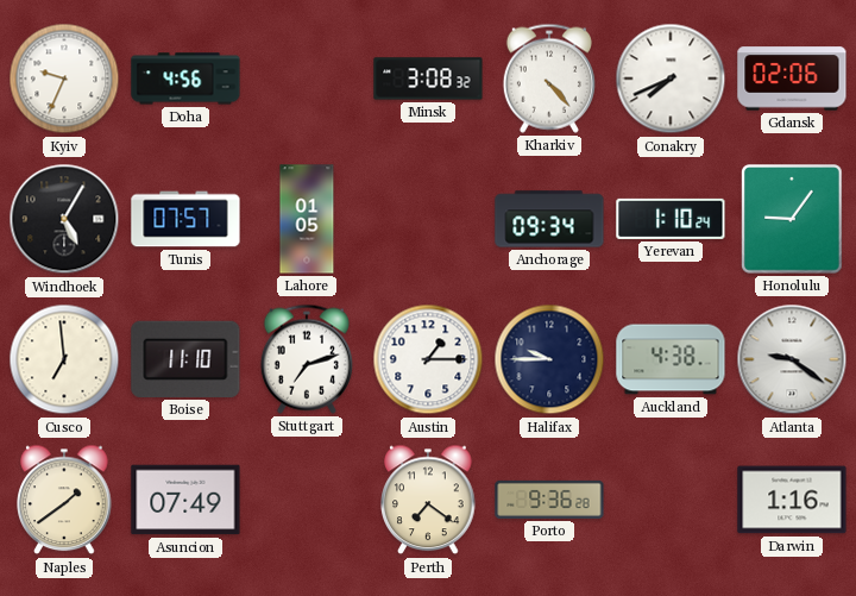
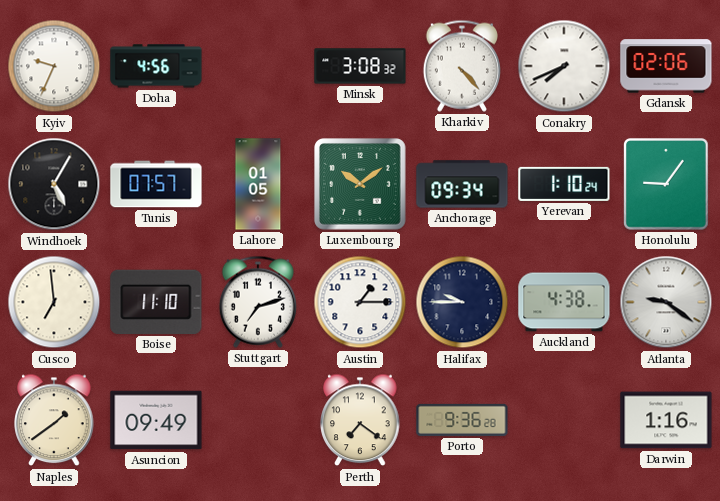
Luxembourg: none -> 10:09
Asuncion: 07:49 -> 09:49
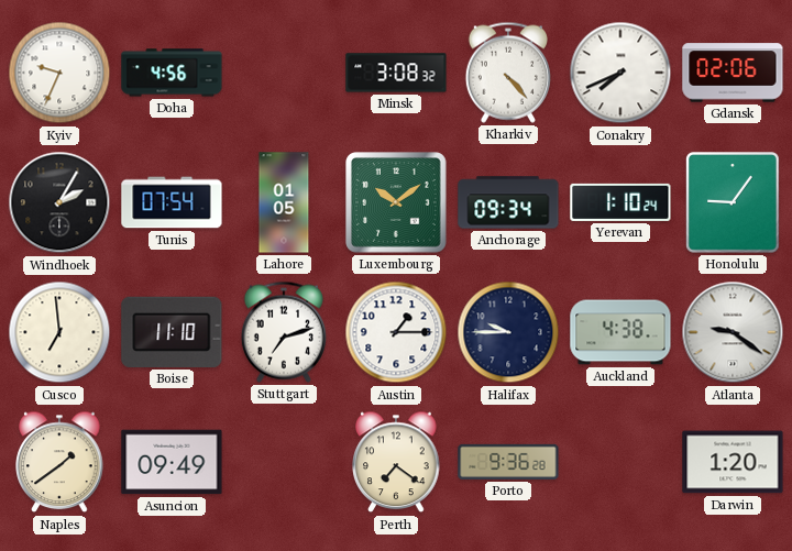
Windhoek: 5:05 -> 2:05
Tunis: 07:57 -> 07:54
Darwin: 1:16 -> 1:20
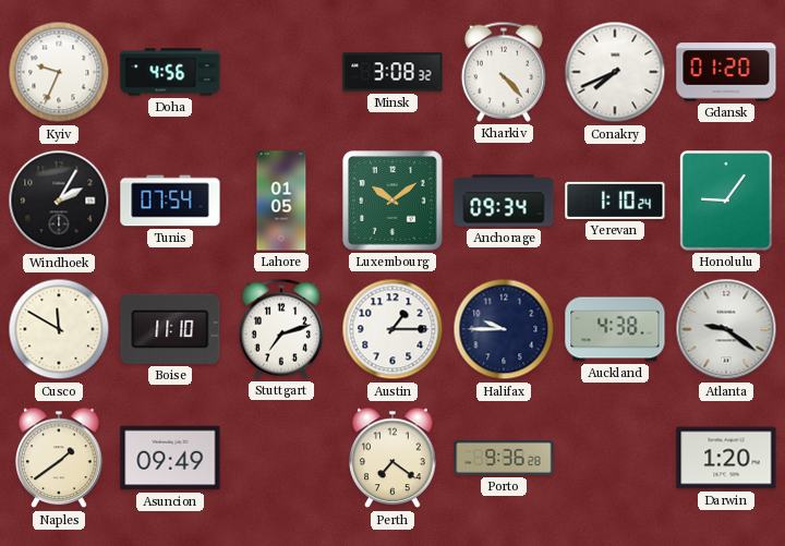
Gdansk: 02:06 -> 01:20
Cusco: 6:59 -> 11:50
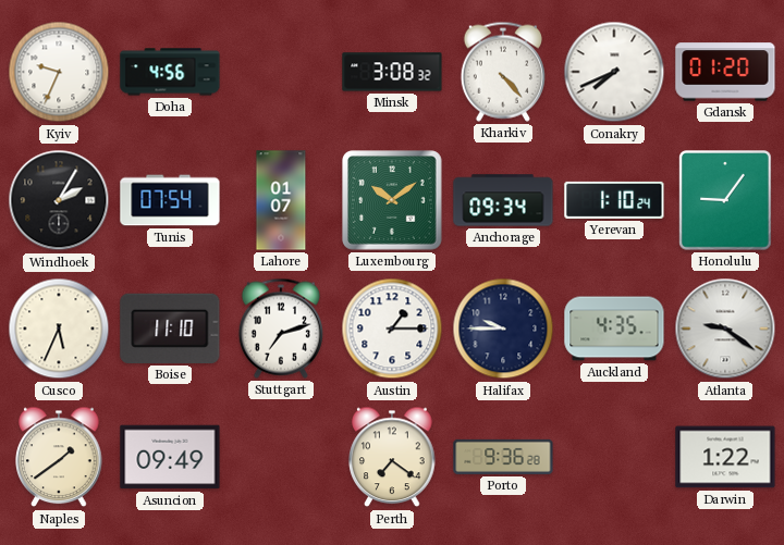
Lahore: 01:05 -> 01:07
Cusco: 11:50 -> 5:34
Auckland: 4:38 -> 4:35
Darwin: 1:20 -> 1:22
